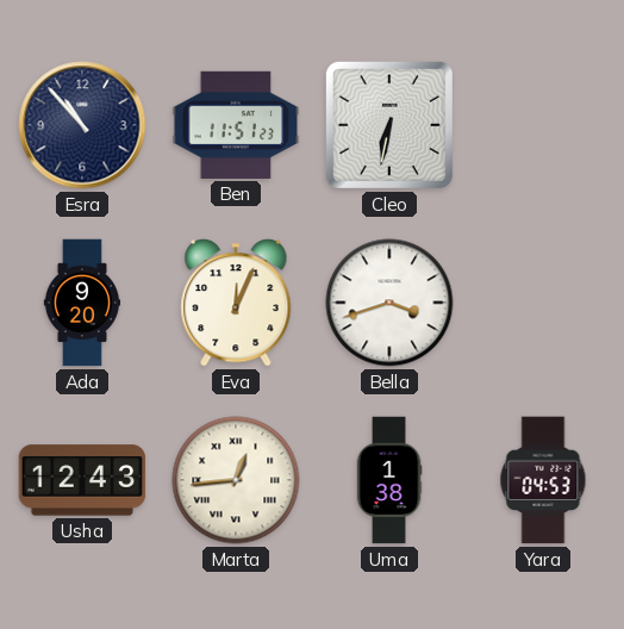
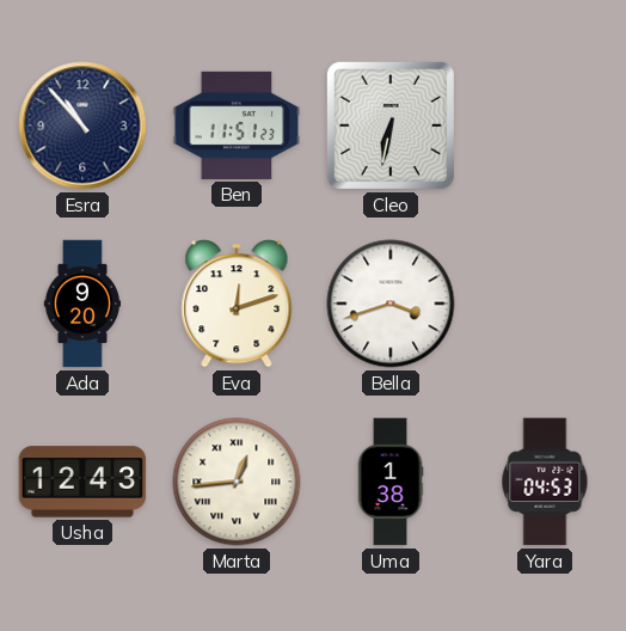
Eva: 12:04 -> 12:12
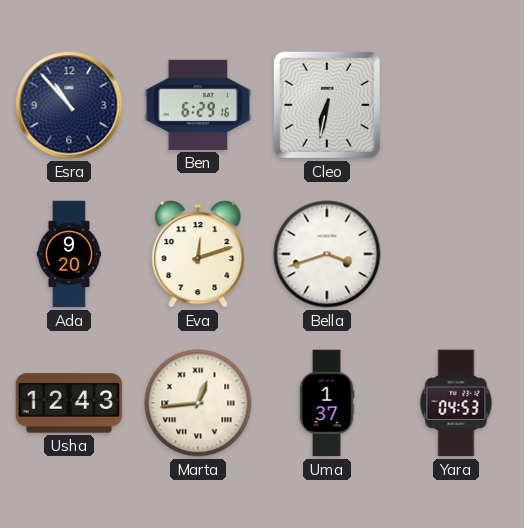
Ben: 11:51 -> 6:29
Uma: 1:38 -> 1:37
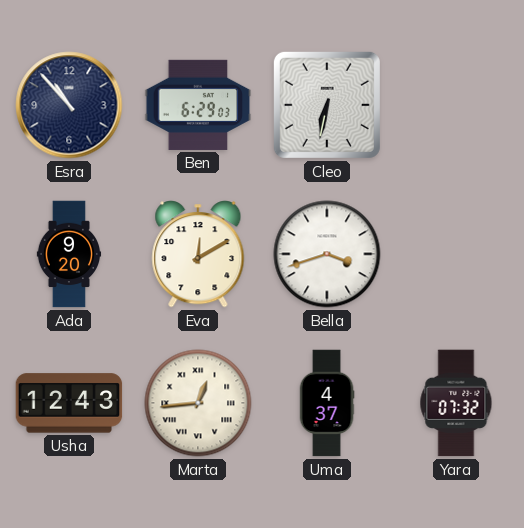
Ben: 6:29:16 -> 6:29:03
Eva: 12:12 -> 12:10
Uma: 1:37 -> 4:37
Yara: 04:53 -> 07:32
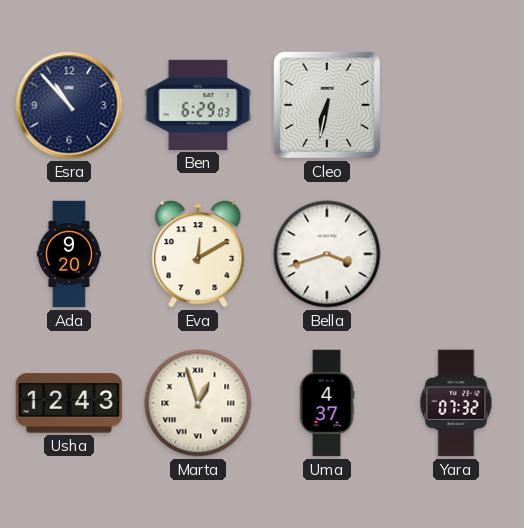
Marta: 12:44 -> 12:57
